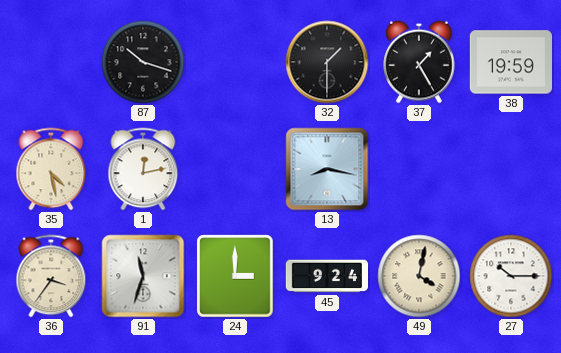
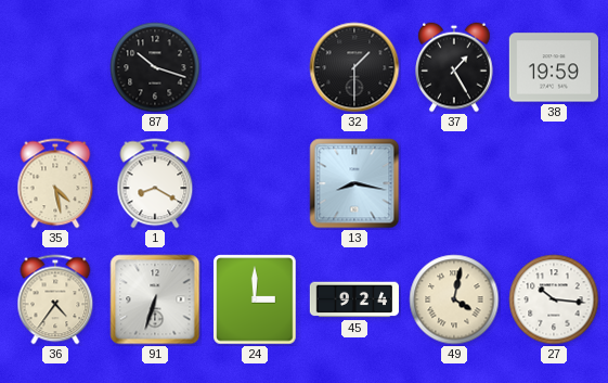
1: 12:13 -> 8:20
36: 3:36 -> 4:36
91: 11:33 -> 6:33
27: 10:15 -> 10:16
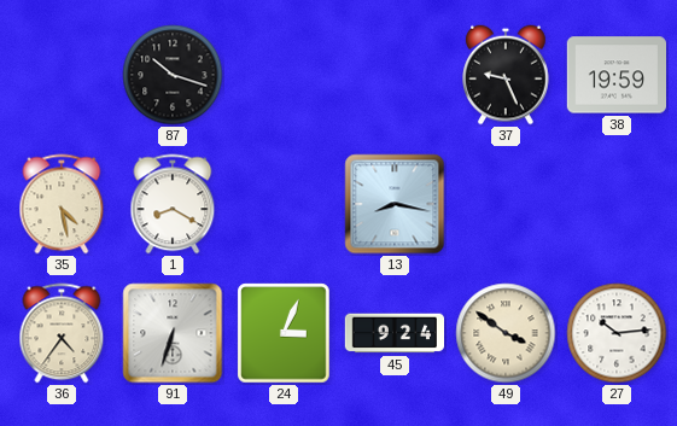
32: 1:30 -> none
37: 1:25 -> 9:26
24: 3:00 -> 3:04
49: 4:02 -> 3:51
27: 10:16 -> 10:14
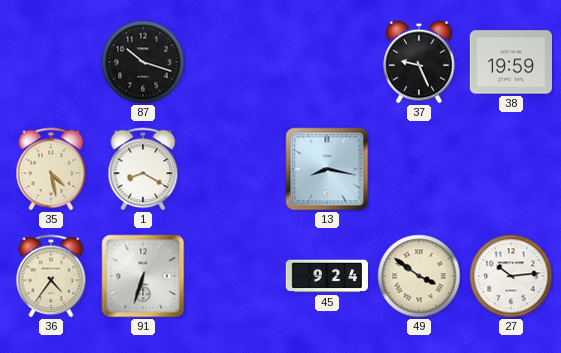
24: 3:04 -> none
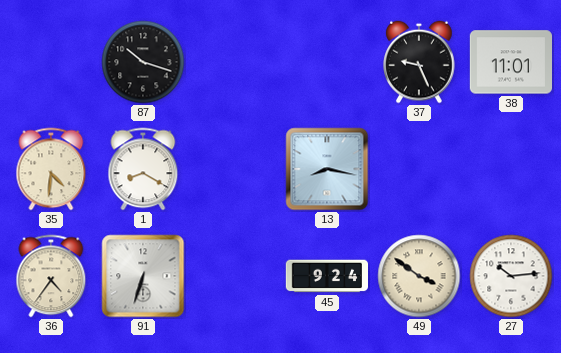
38: 19:59 -> 11:01
35: 4:28 -> 4:31
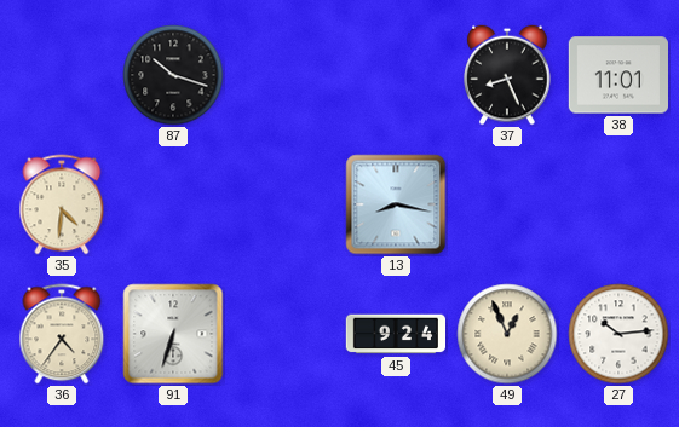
37: 9:26 -> 8:26
1: 8:20 -> none
49: 3:51 -> 12:56
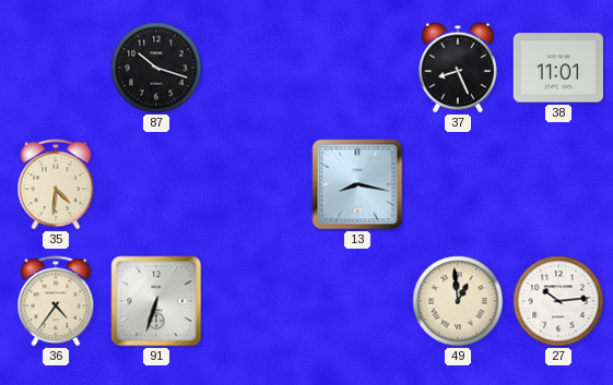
45: 9:24 -> none
49: 12:56 -> 12:59
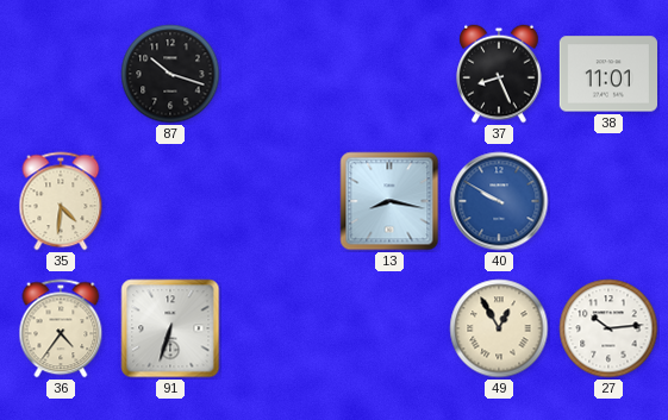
40: none -> 9:50
49: 12:59 -> 12:55
